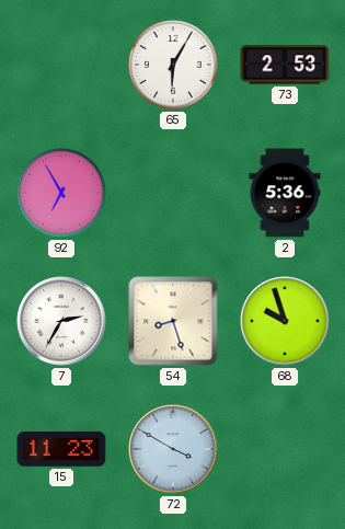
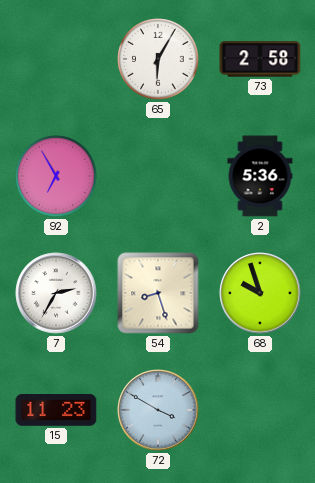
73: 2:53 -> 2:58
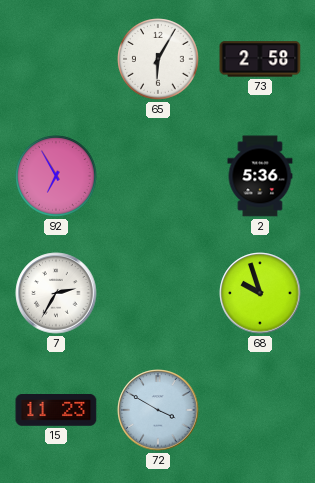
54: 8:27 -> none
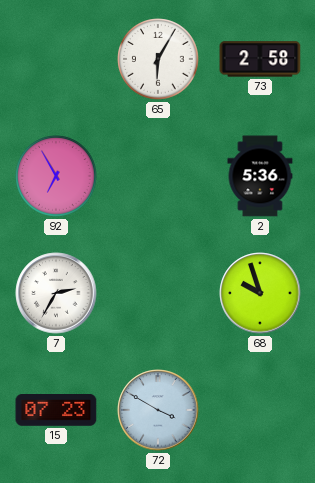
15: 11:23 -> 07:23
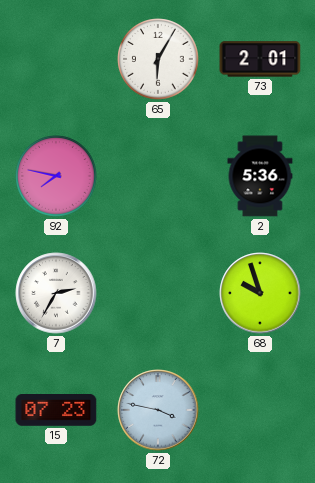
73: 2:58 -> 2:01
92: 6:55 -> 7:47
72: 3:50 -> 3:47
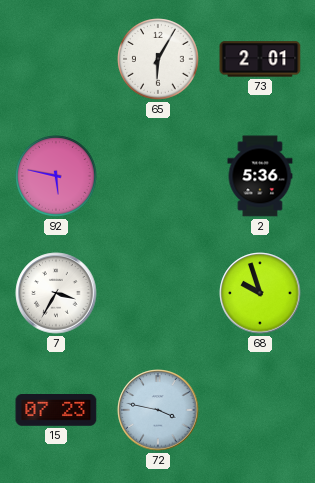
92: 7:47 -> 5:47
7: 2:35 -> 3:35
